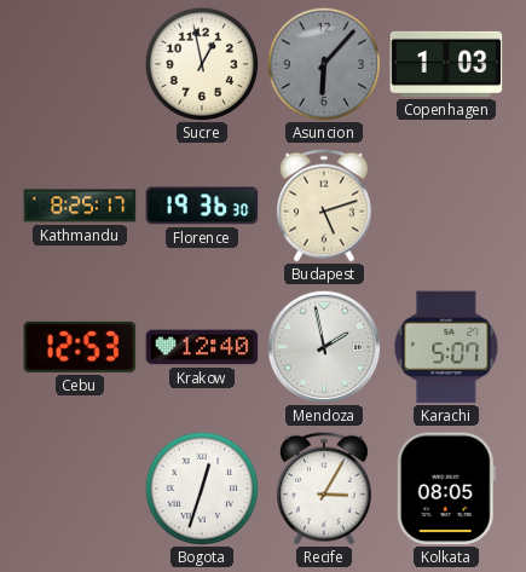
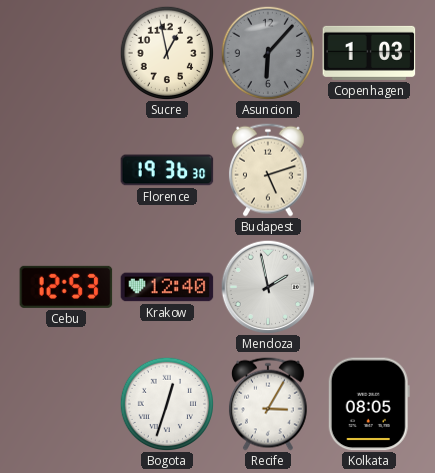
Kathmandu: 8:25 -> none
Karachi: 5:07 -> none
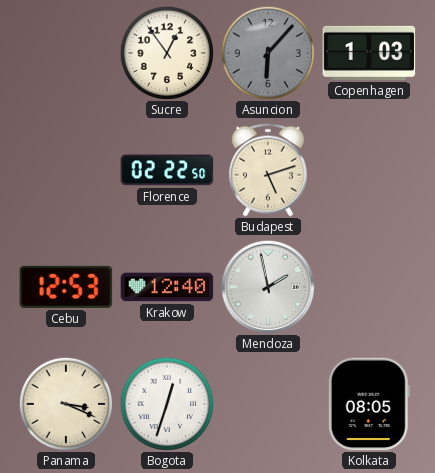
Sucre: 12:58 -> 12:54
Florence: 19:36 -> 02:22
Panama: none -> 3:19
Recife: 3:05 -> none
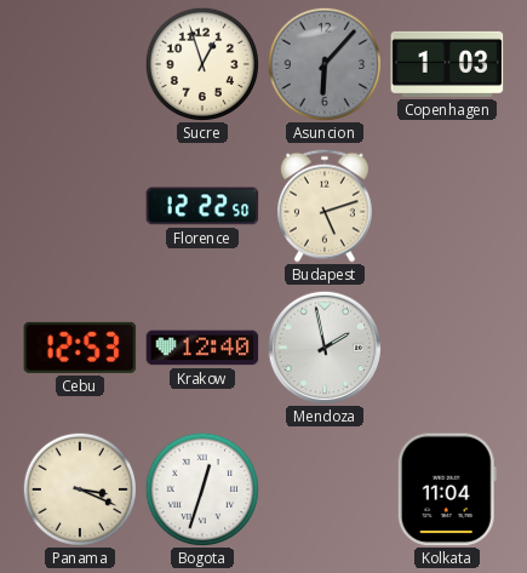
Sucre: 12:54 -> 12:57
Florence: 02:22 -> 12:22
Kolkata: 08:05 -> 11:04
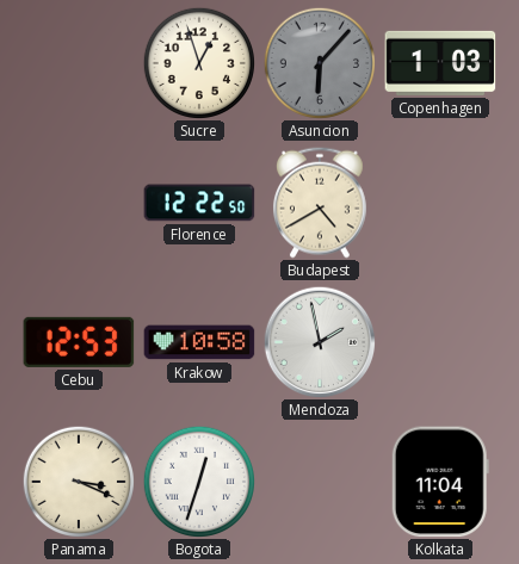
Budapest: 5:12 -> 4:40
Krakow: 12:40 -> 10:58
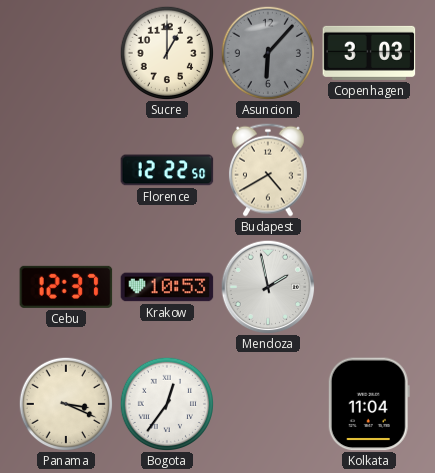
Sucre: 12:57 -> 1:00
Copenhagen: 1:03 -> 3:03
Cebu: 12:53 -> 12:37
Krakow: 10:58 -> 10:53
Bogota: 12:33 -> 12:36
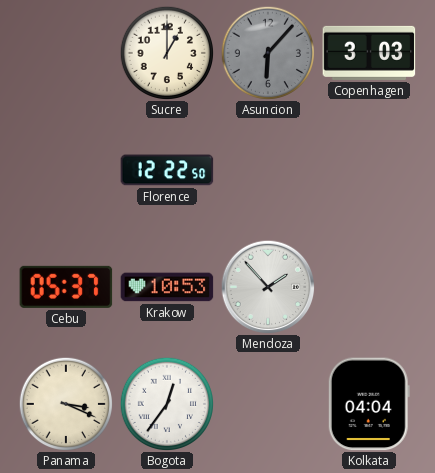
Budapest: 4:40 -> none
Cebu: 12:37 -> 05:37
Mendoza: 1:58 -> 1:53
Kolkata: 11:04 -> 04:04
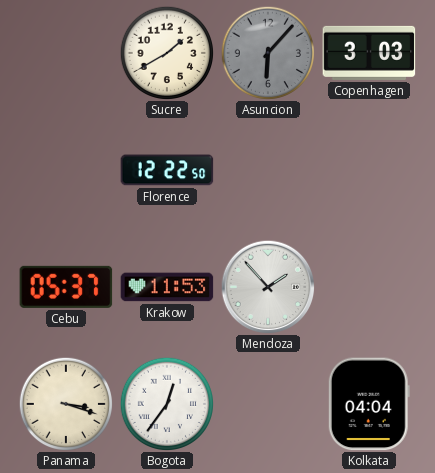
Sucre: 1:00 -> 1:40
Krakow: 10:53 -> 11:53
Panama: 3:19 -> 3:18
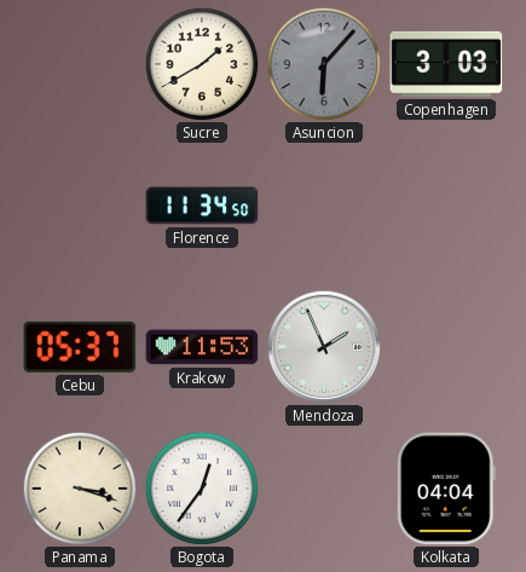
Florence: 12:22 -> 11:34
Mendoza: 1:53 -> 1:56
